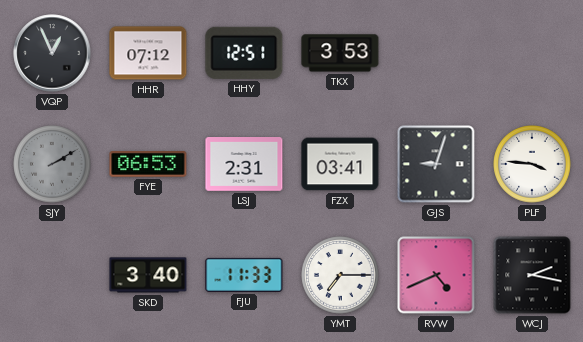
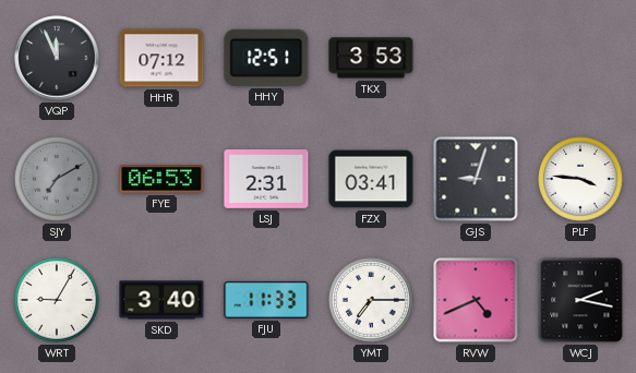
VQP: 12:56 -> 11:56
SJY: 2:10 -> 7:10
WRT: none -> 9:05
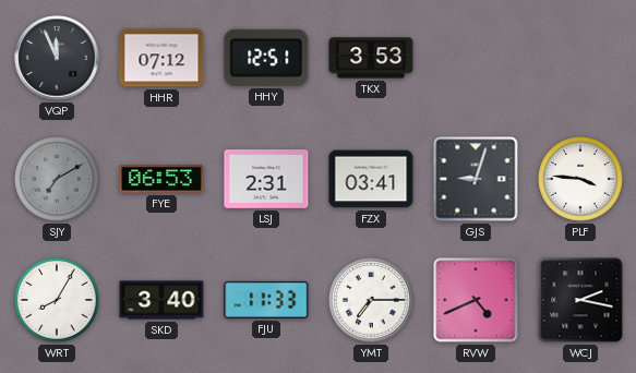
WRT: 9:05 -> 8:05
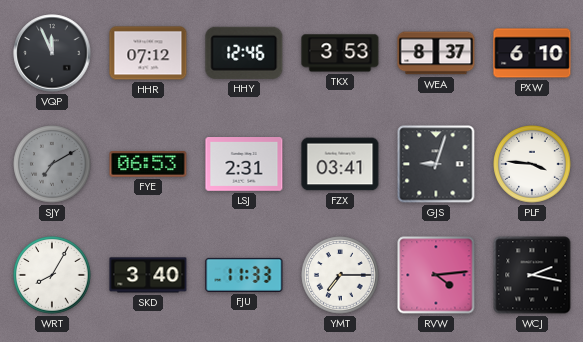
HHY: 12:51 -> 12:46
WEA: none -> 8:37
PXW: none -> 6:10
RVW: 4:41 -> 4:14
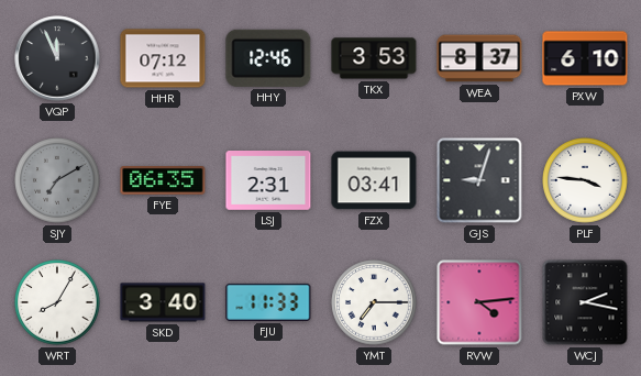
FYE: 06:53 -> 06:35
